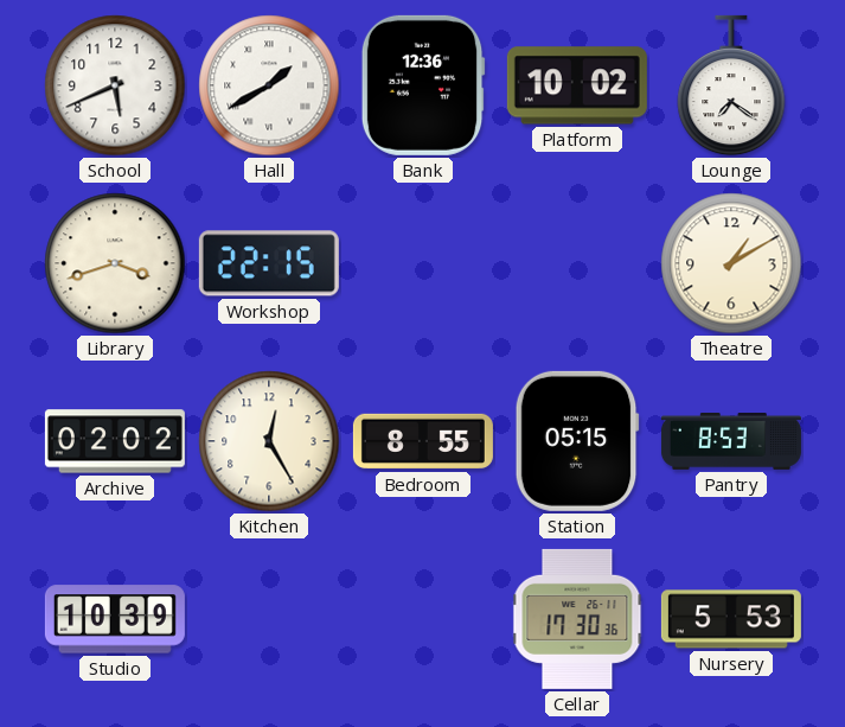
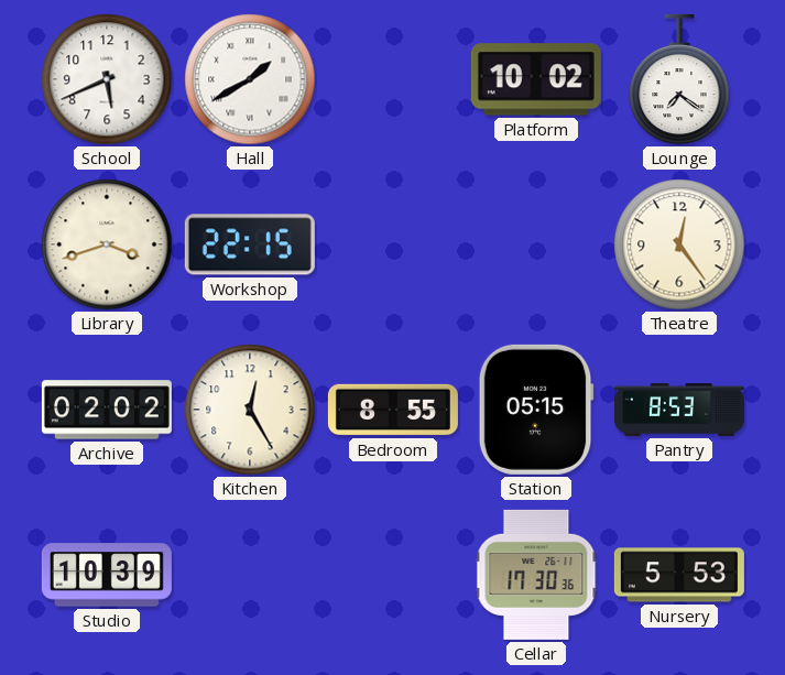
Bank: 12:36 -> none
Theatre: 1:10 -> 12:24
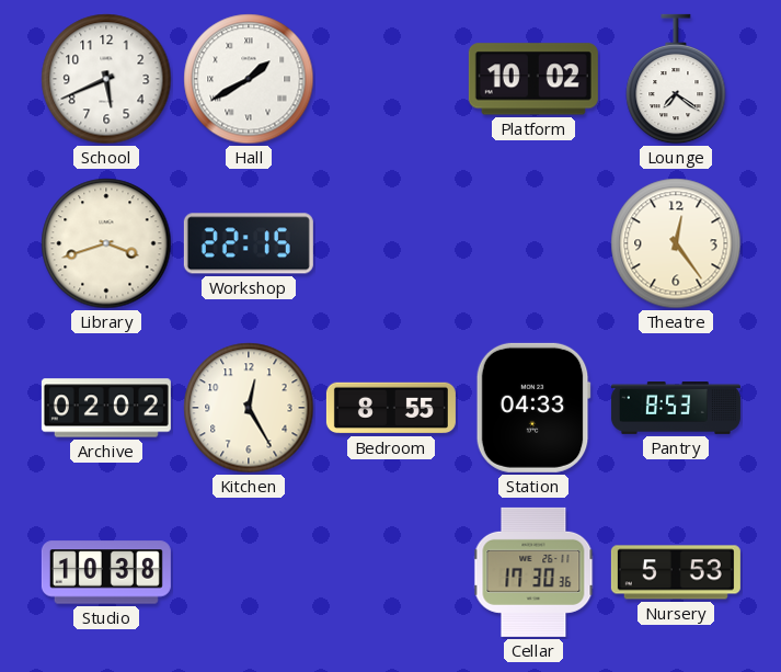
Station: 05:15 -> 04:33
Studio: 10:39 -> 10:38
